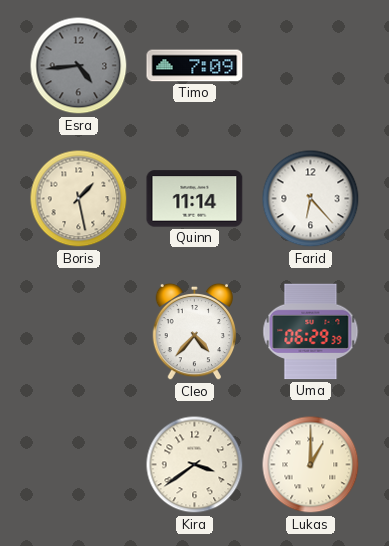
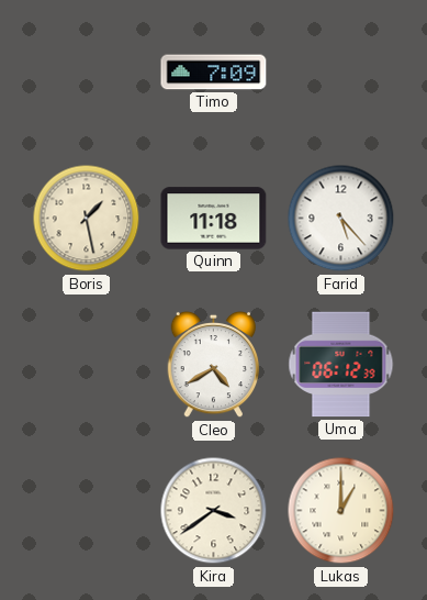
Esra: 4:44 -> none
Quinn: 11:14 -> 11:18
Farid: 6:23 -> 5:23
Cleo: 4:37 -> 4:40
Uma: 06:29 -> 06:12
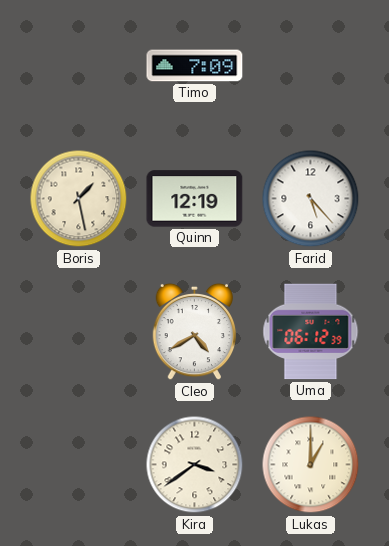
Quinn: 11:18 -> 12:19
